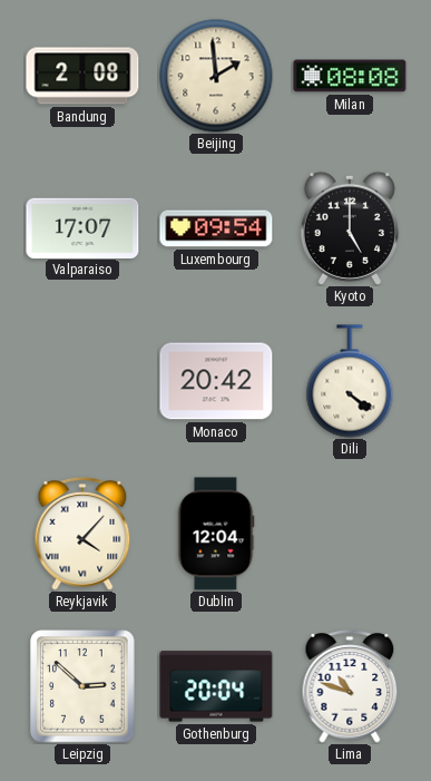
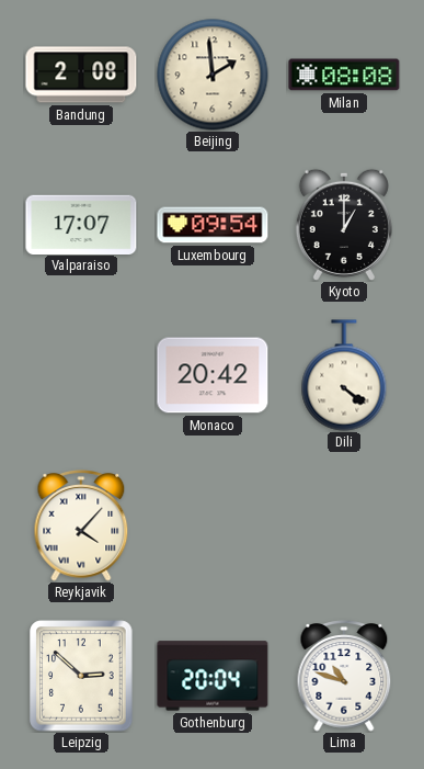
Kyoto: 5:00 -> 1:00
Dublin: 12:04 -> none
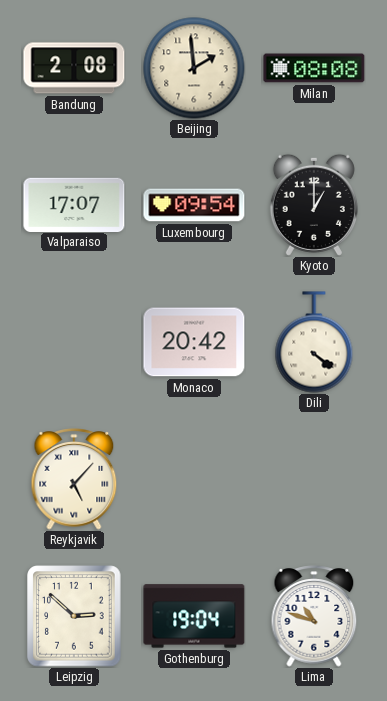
Reykjavik: 4:07 -> 5:07
Gothenburg: 20:04 -> 19:04
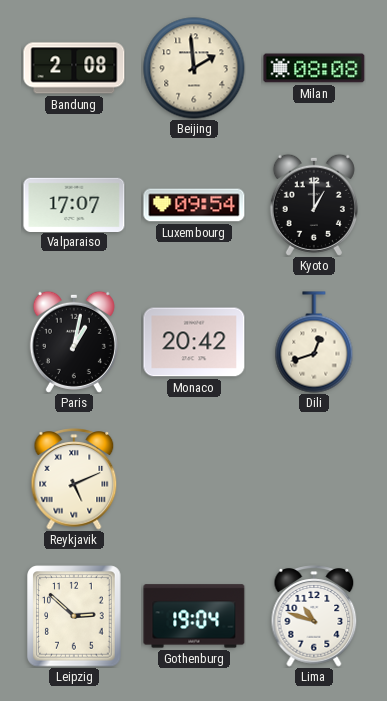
Paris: none -> 1:02
Dili: 4:21 -> 12:42
Reykjavik: 5:07 -> 5:11
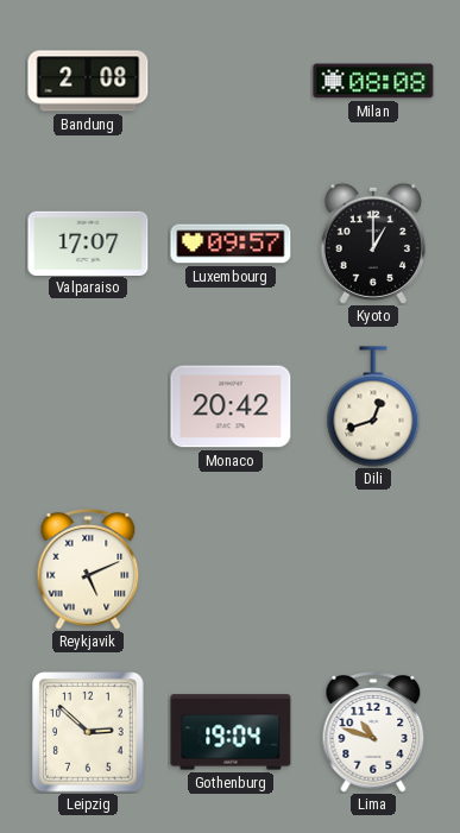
Beijing: 1:59 -> none
Luxembourg: 09:54 -> 09:57
Paris: 1:02 -> none
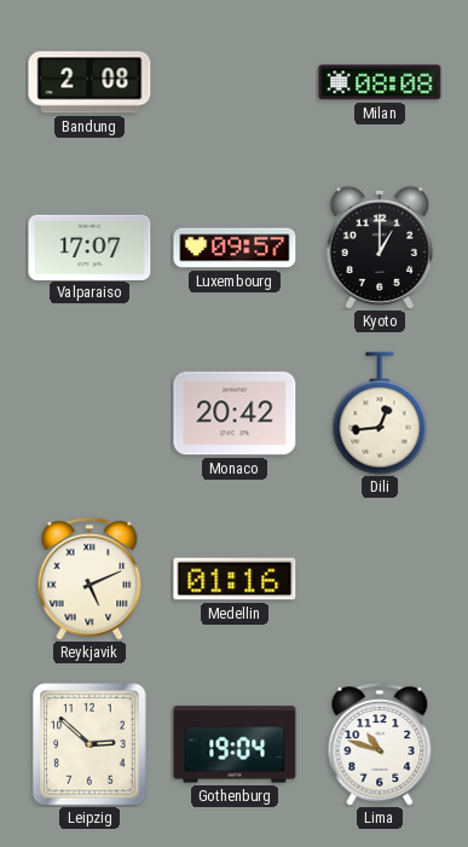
Dili: 12:42 -> 12:44
Medellin: none -> 01:16
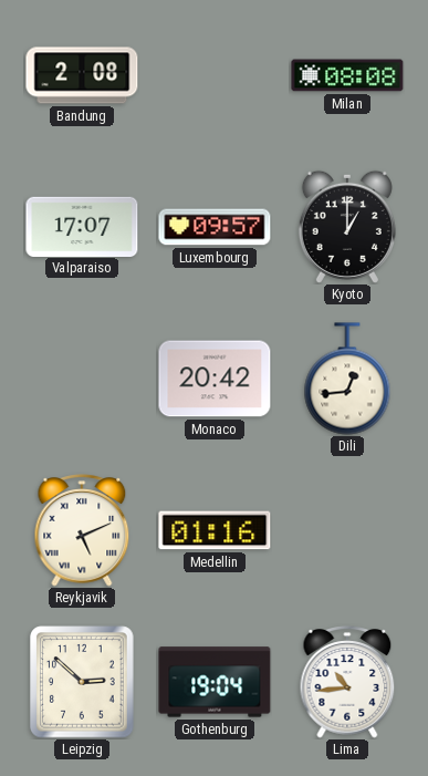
Lima: 10:48 -> 10:44
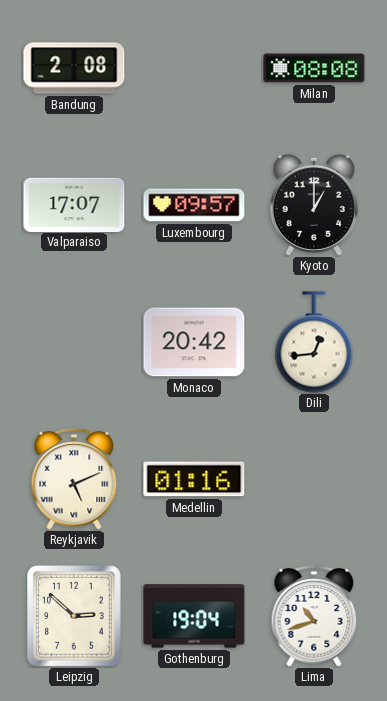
Lima: 10:44 -> 10:42
